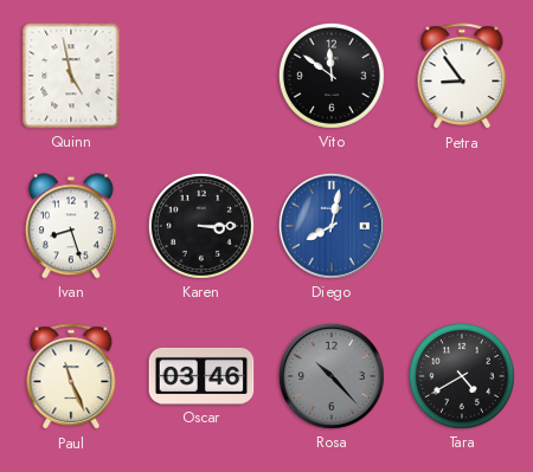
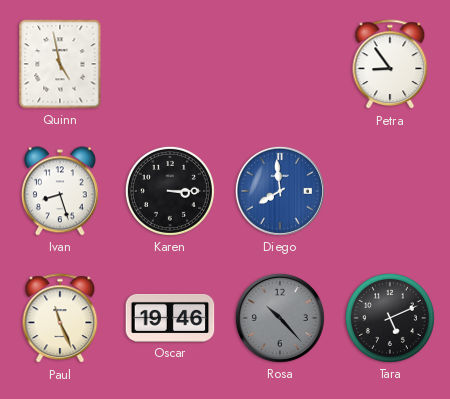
Vito: 11:51 -> none
Diego: 8:02 -> 7:59
Oscar: 03:46 -> 19:46
Tara: 4:40 -> 5:11
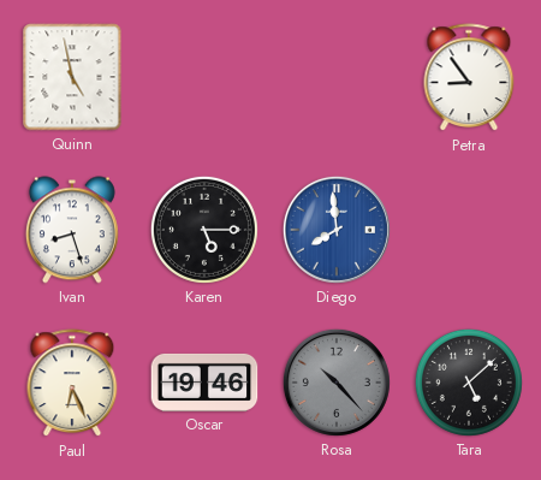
Karen: 3:15 -> 5:15
Paul: 11:26 -> 6:26
Tara: 5:11 -> 5:08
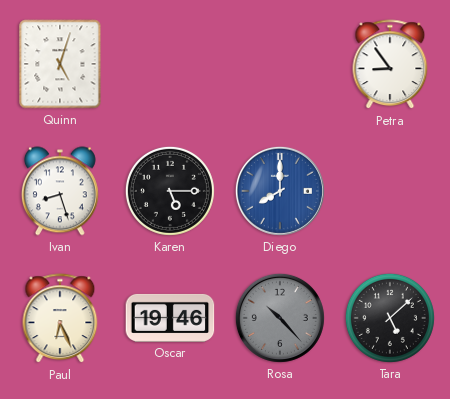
Quinn: 4:58 -> 5:03
Diego: 7:59 -> 8:00
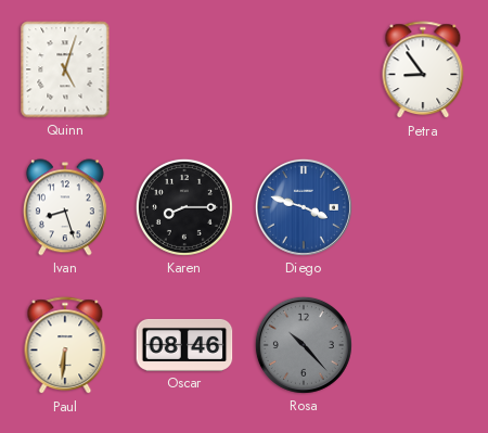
Karen: 5:15 -> 8:15
Diego: 8:00 -> 3:48
Paul: 6:26 -> 6:31
Oscar: 19:46 -> 08:46
Tara: 5:08 -> none
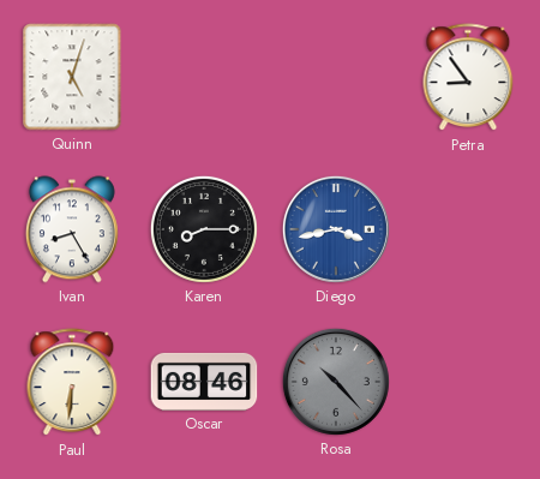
Ivan: 8:27 -> 8:25
Diego: 3:48 -> 3:43
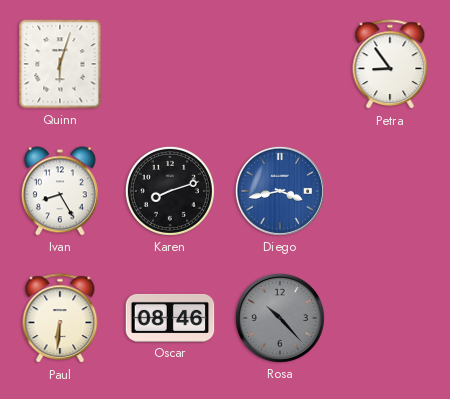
Quinn: 5:03 -> 6:03
Karen: 8:15 -> 8:12
